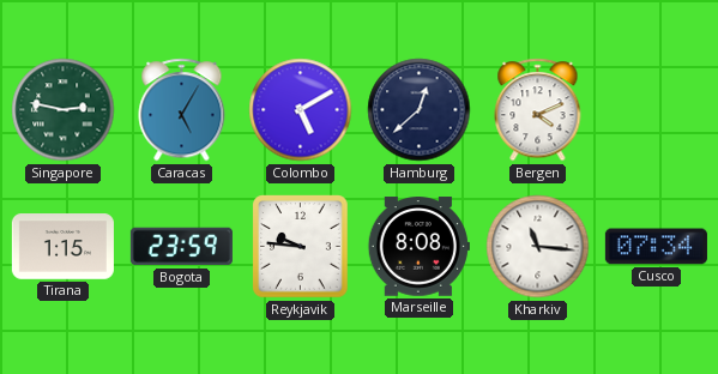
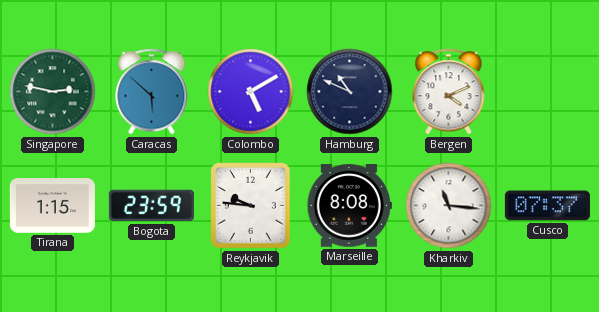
Caracas: 5:05 -> 5:52
Hamburg: 12:38 -> 10:49
Cusco: 07:34 -> 07:37
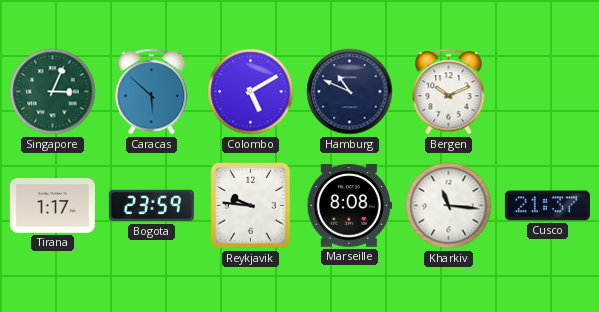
Singapore: 2:47 -> 3:04
Bergen: 4:11 -> 10:11
Tirana: 1:15 -> 1:17
Cusco: 07:37 -> 21:37
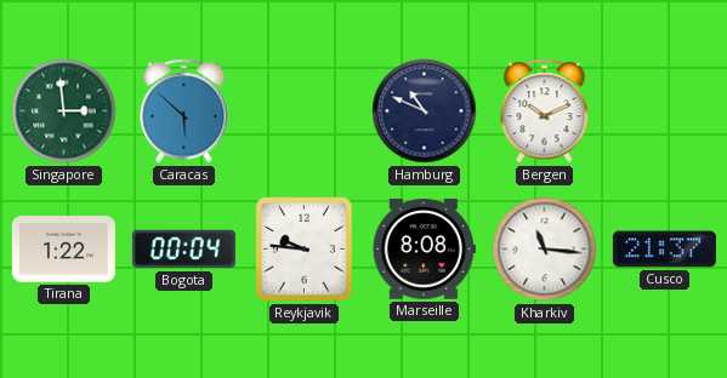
Singapore: 3:04 -> 2:59
Colombo: 5:10 -> none
Tirana: 1:17 -> 1:22
Bogota: 23:59 -> 00:04
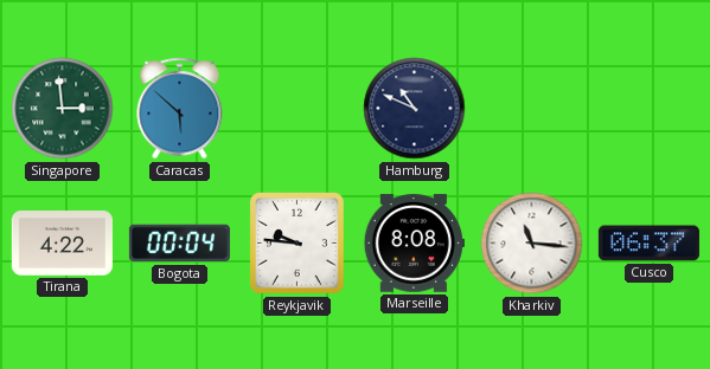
Bergen: 10:11 -> none
Tirana: 1:22 -> 4:22
Cusco: 21:37 -> 06:37
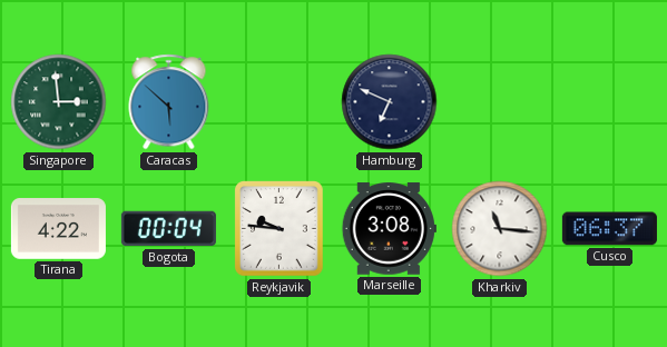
Hamburg: 10:49 -> 6:49
Marseille: 8:08 -> 3:08
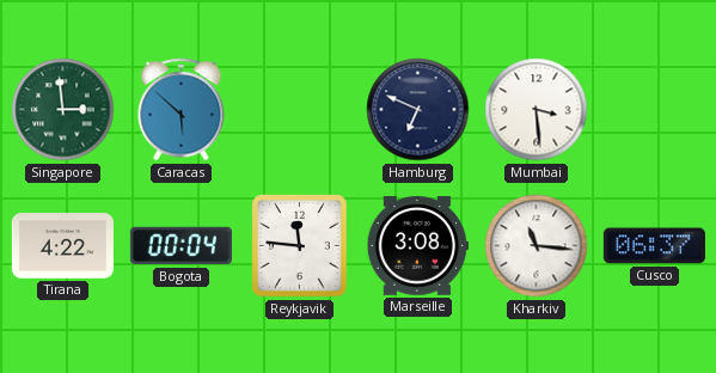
Mumbai: none -> 3:29
Reykjavik: 9:46 -> 11:46
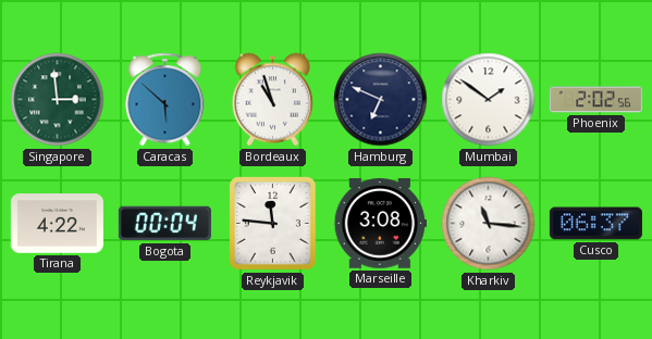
Bordeaux: none -> 10:57
Mumbai: 3:29 -> 1:51
Phoenix: none -> 2:02
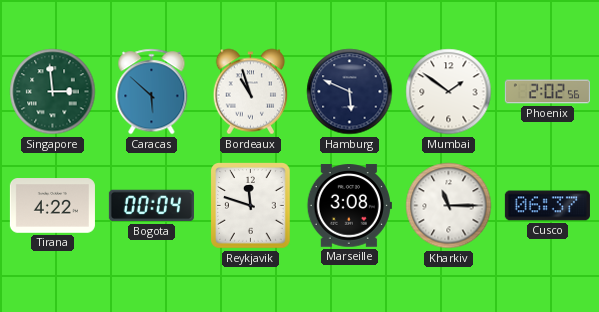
Hamburg: 6:49 -> 5:49
Reykjavik: 11:46 -> 11:48
Kharkiv: 11:16 -> 11:15
